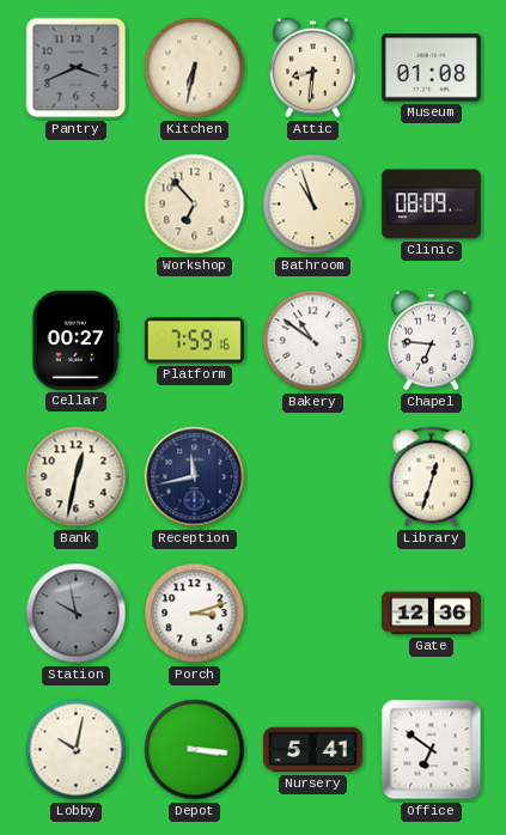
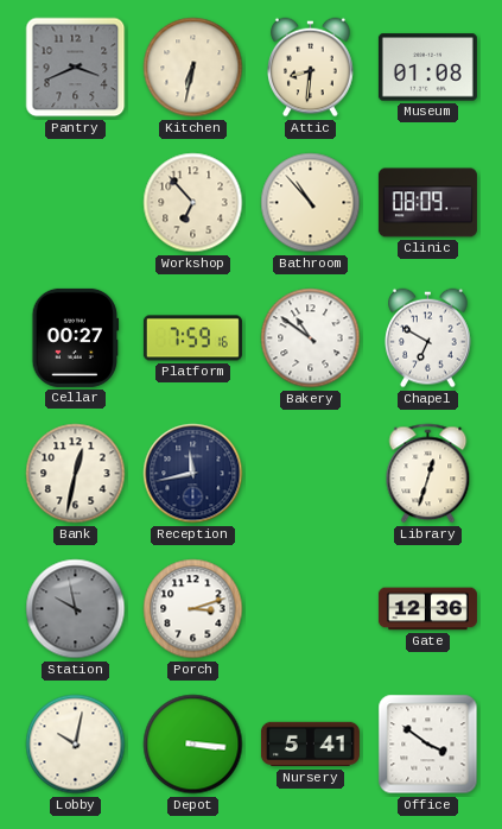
Bathroom: 10:57 -> 10:53
Chapel: 6:46 -> 6:50
Office: 6:51 -> 3:51
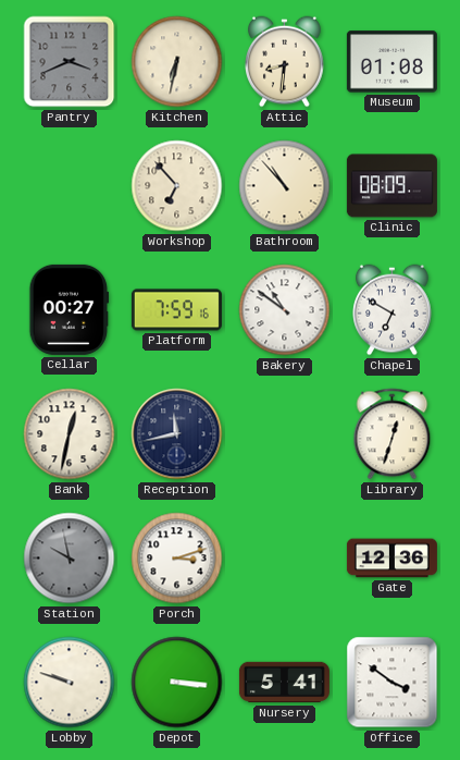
Lobby: 10:02 -> 9:48
